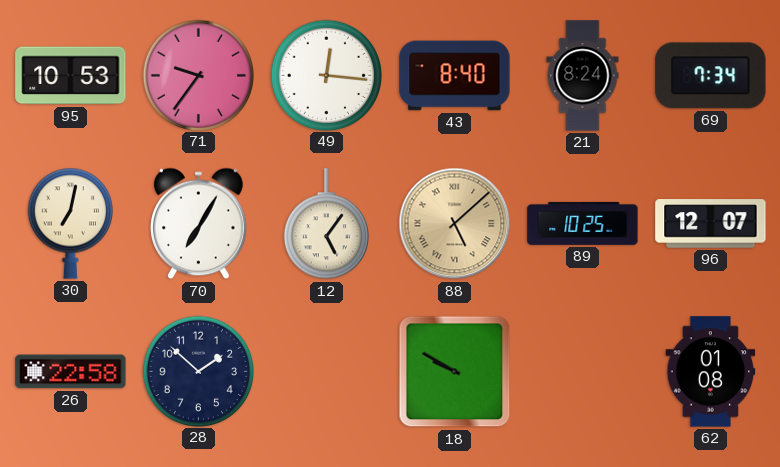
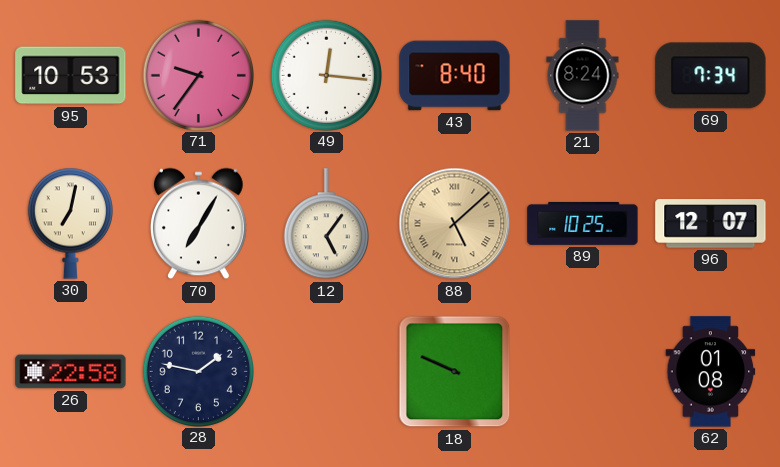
28: 1:52 -> 1:47
18: 9:50 -> 9:49
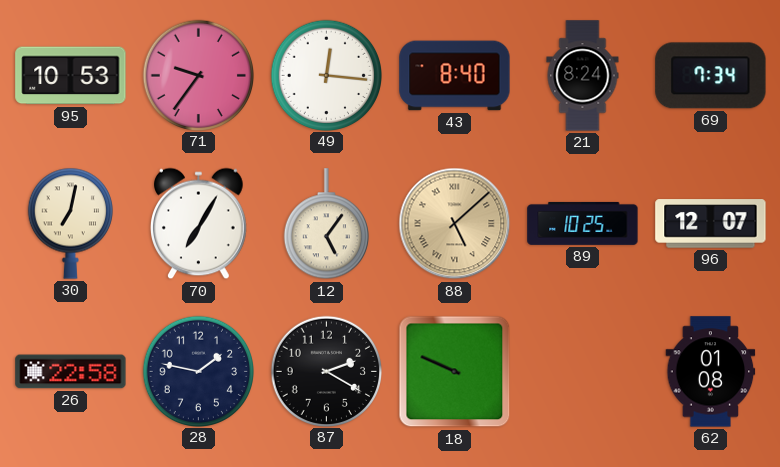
87: none -> 2:20
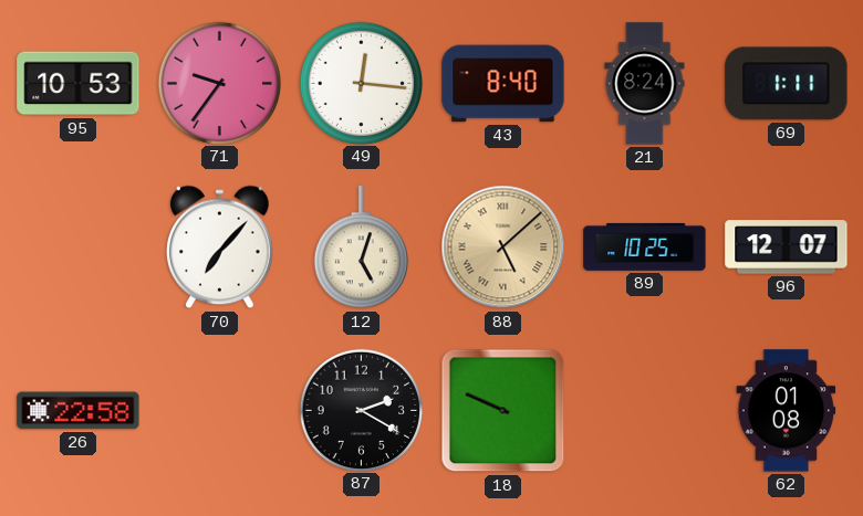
69: 7:34 -> 1:11
30: 7:02 -> none
70: 7:05 -> 7:07
12: 5:06 -> 5:03
28: 1:47 -> none
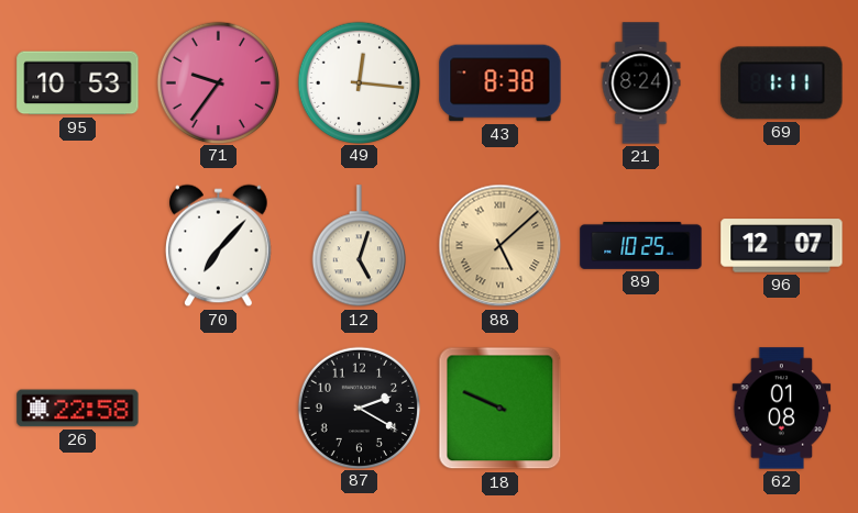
43: 8:40 -> 8:38
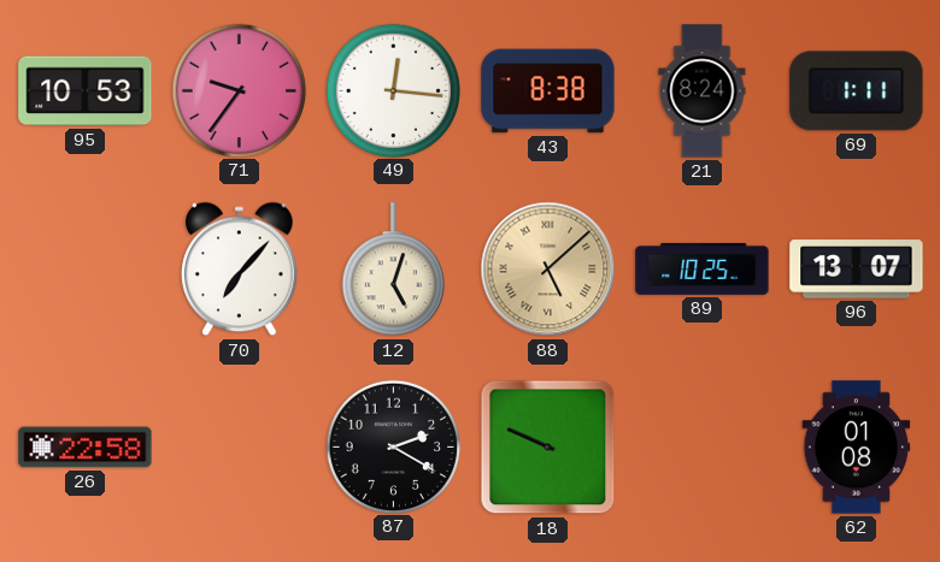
96: 12:07 -> 13:07
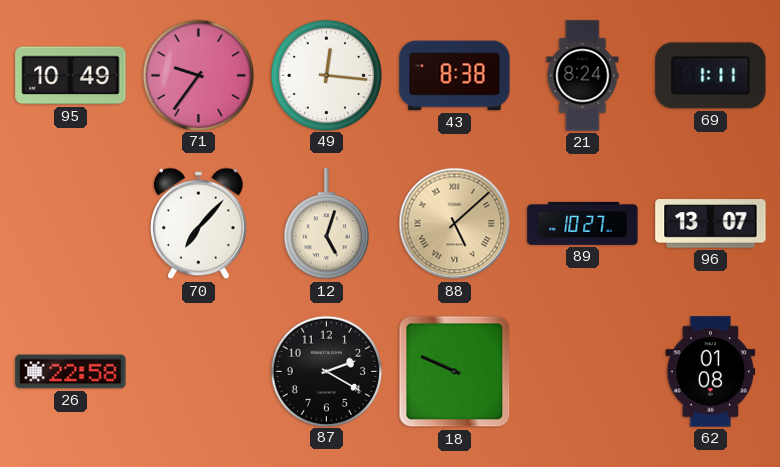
95: 10:53 -> 10:49
89: 10:25 -> 10:27
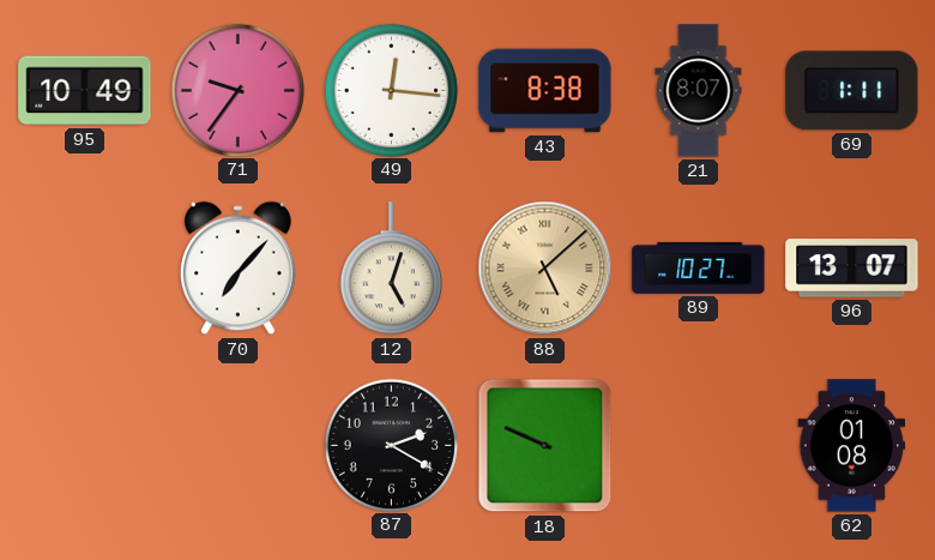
21: 8:24 -> 8:07
26: 22:58 -> none
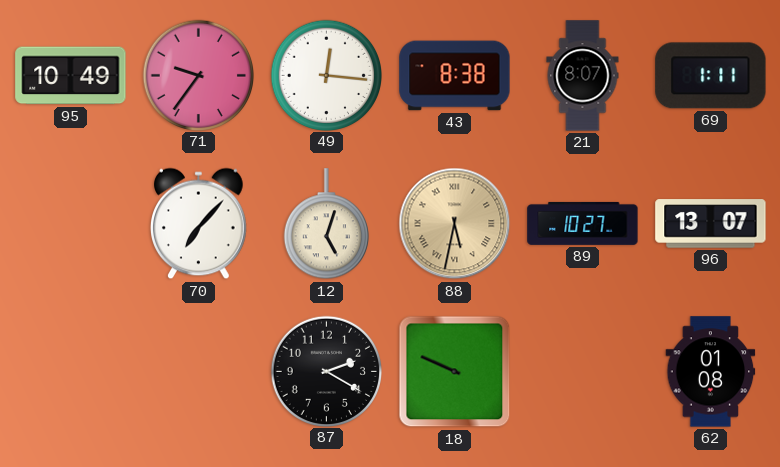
88: 5:08 -> 5:32
